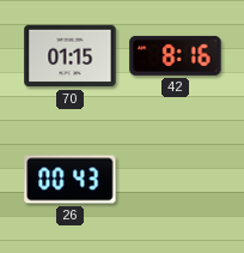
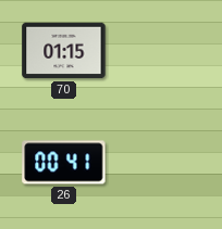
42: 8:16 -> none
26: 00:43 -> 00:41
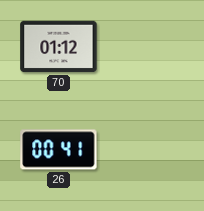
70: 01:15 -> 01:12
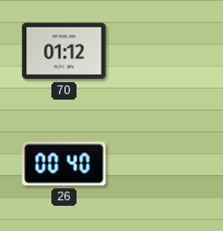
26: 00:41 -> 00:40
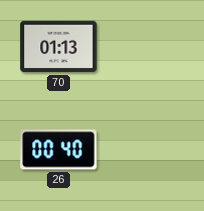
70: 01:12 -> 01:13
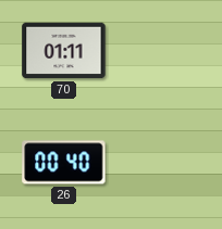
70: 01:13 -> 01:11
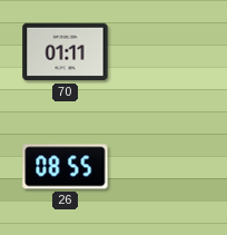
26: 00:40 -> 08:55
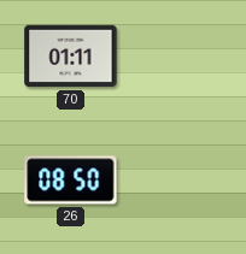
26: 08:55 -> 08:50
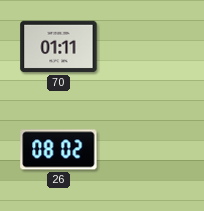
26: 08:50 -> 08:02
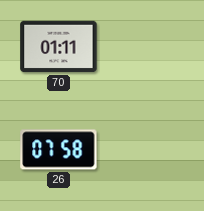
26: 08:02 -> 07:58
